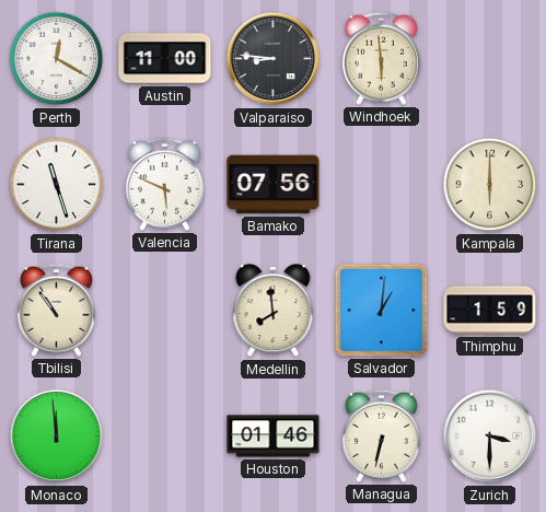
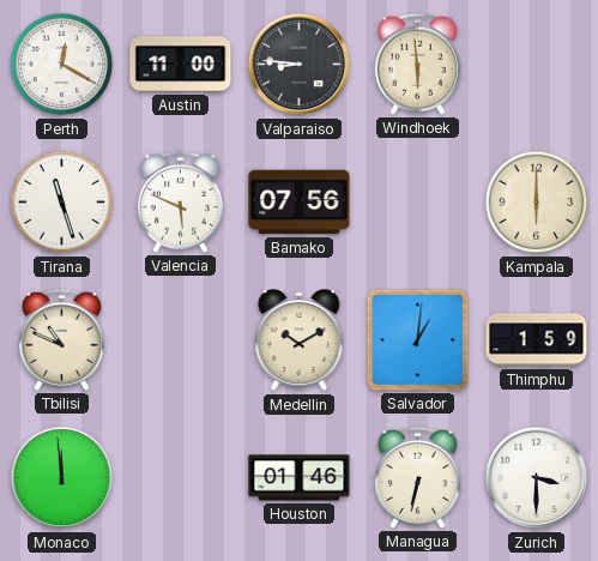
Tbilisi: 10:54 -> 10:49
Medellin: 7:59 -> 10:10
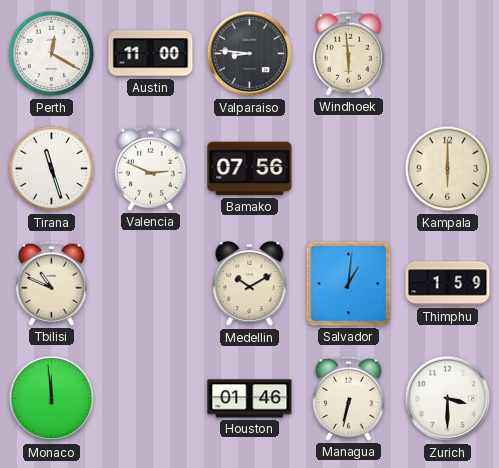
Valencia: 5:49 -> 2:49
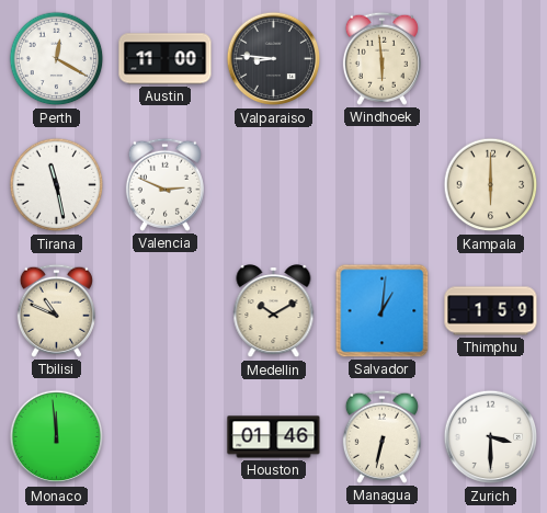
Tirana: 11:27 -> 11:28
Bamako: 07:56 -> none
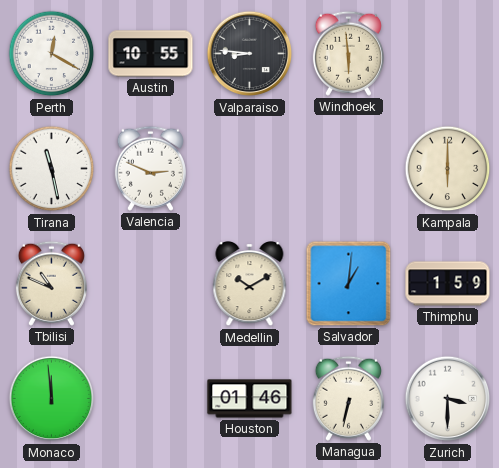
Austin: 11:00 -> 10:55
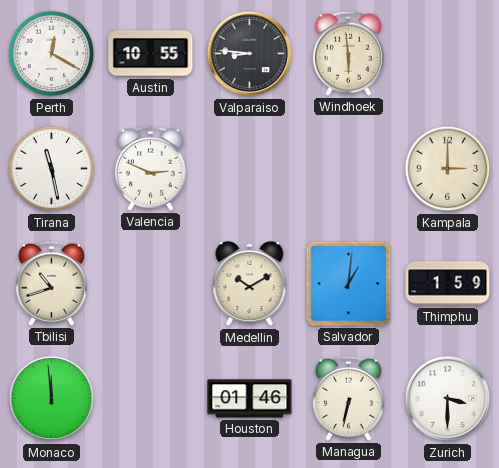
Kampala: 6:00 -> 3:00
Tbilisi: 10:49 -> 10:42
